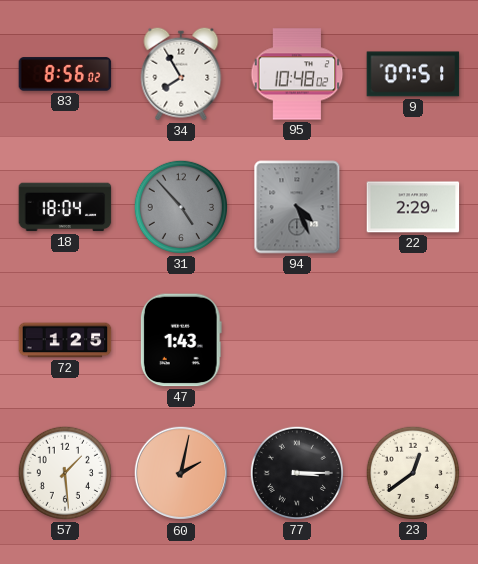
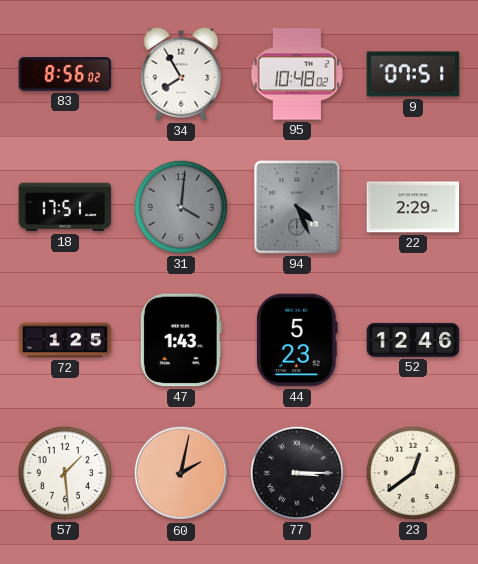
18: 18:04 -> 17:51
31: 4:53 -> 4:01
44: none -> 5:23
52: none -> 12:46
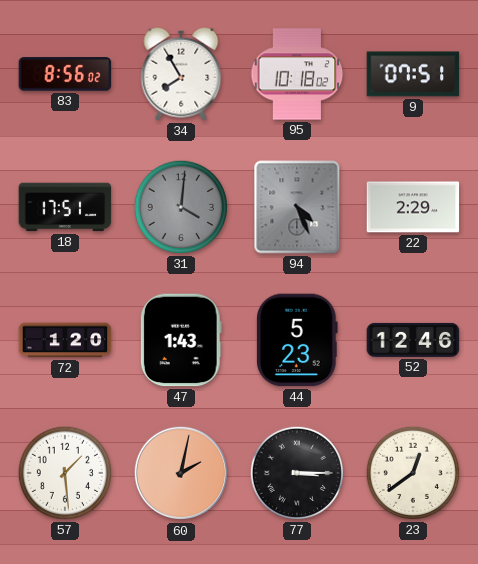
95: 10:48 -> 10:18
72: 1:25 -> 1:20
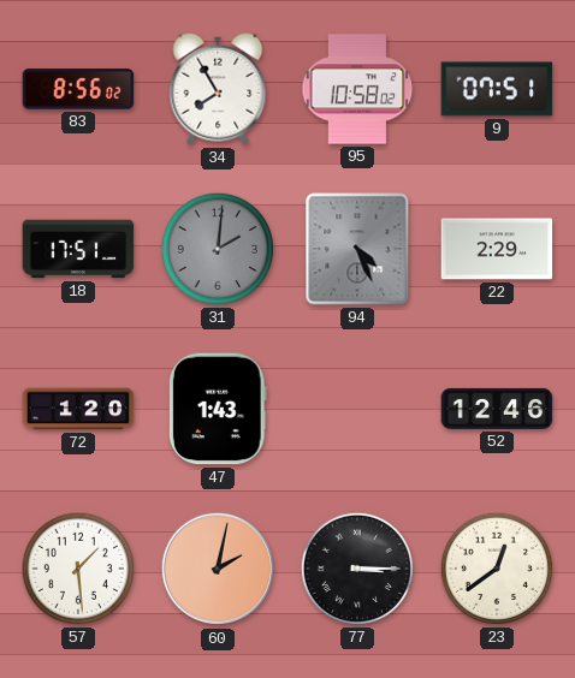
95: 10:18 -> 10:58
31: 4:01 -> 2:01
44: 5:23 -> none
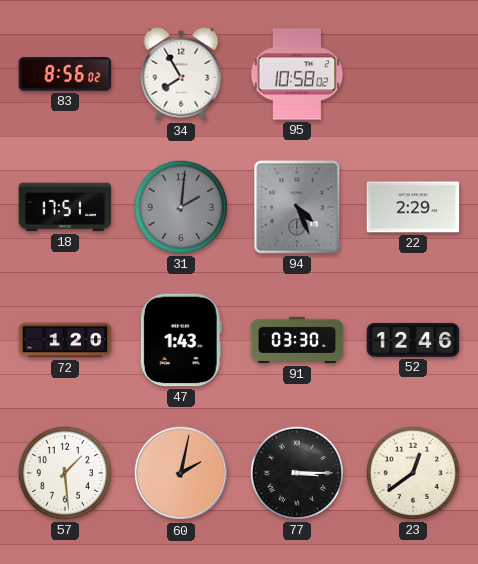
9: 07:51 -> none
91: none -> 03:30
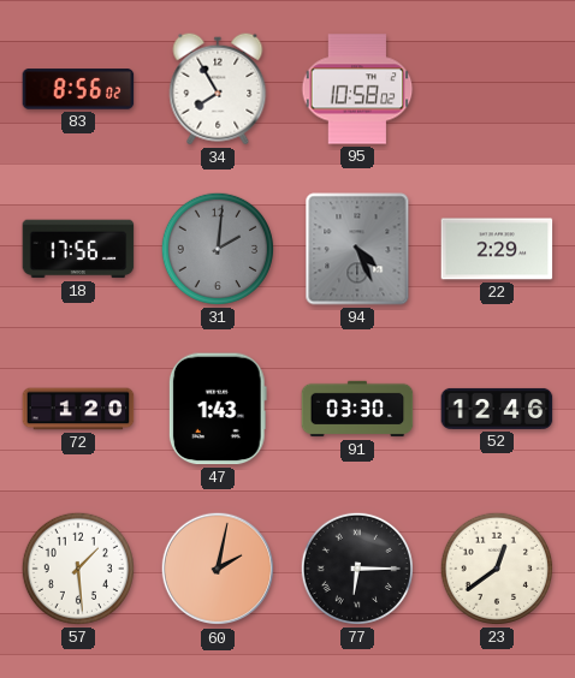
18: 17:51 -> 17:56
77: 3:15 -> 6:15
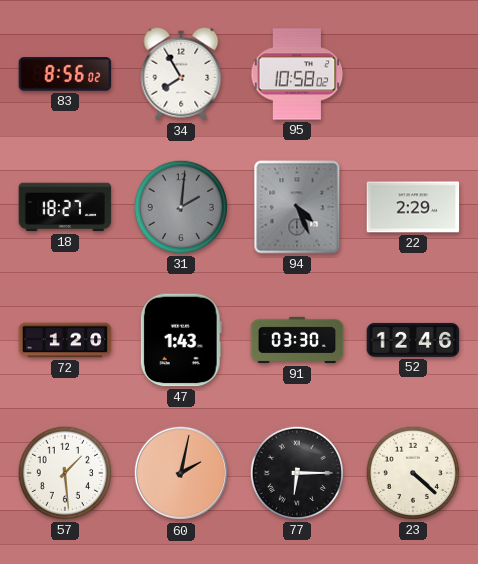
18: 17:56 -> 18:27
23: 12:39 -> 4:22
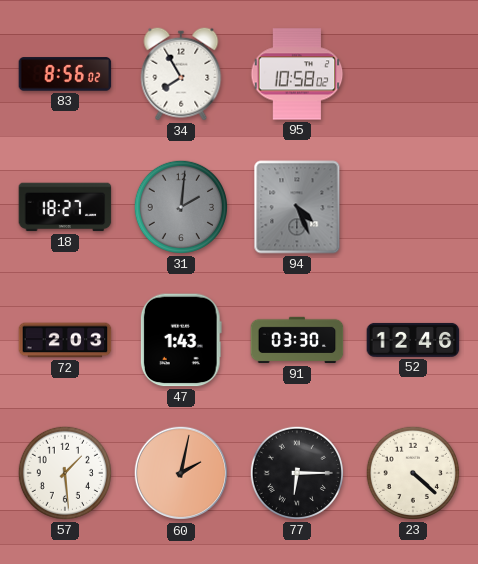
22: 2:29 -> none
72: 1:20 -> 2:03
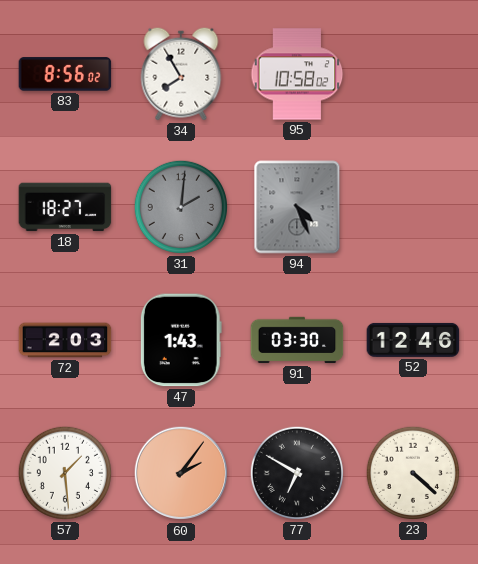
60: 2:02 -> 2:06
77: 6:15 -> 6:50
